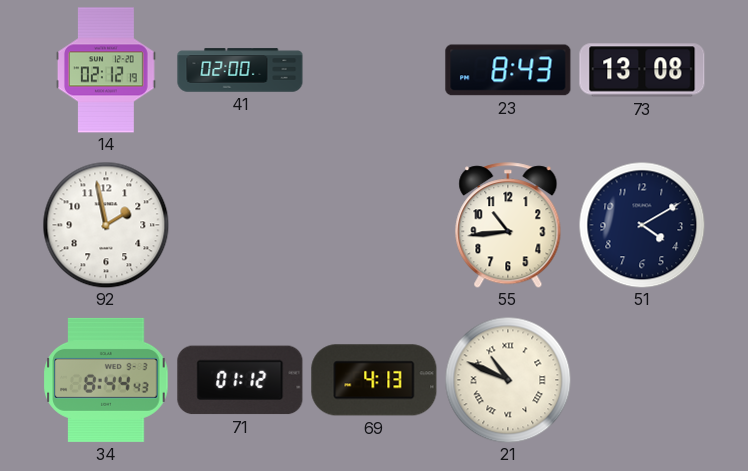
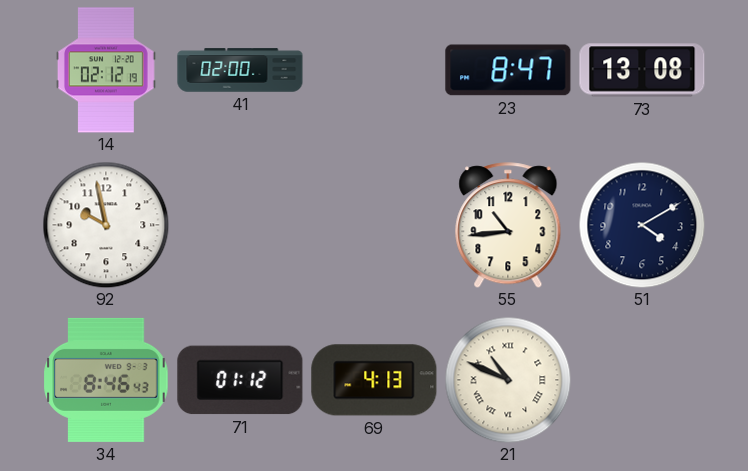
23: 8:43 -> 8:47
92: 1:58 -> 9:58
34: 8:44 -> 8:46
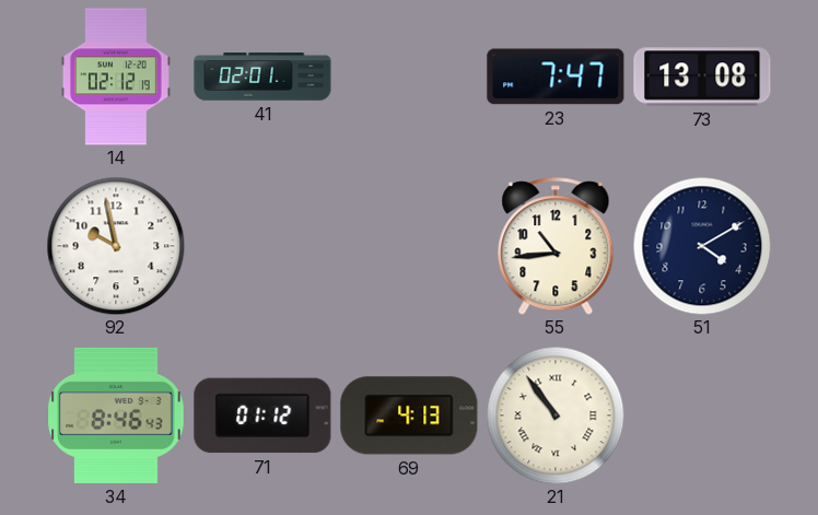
41: 02:00 -> 02:01
23: 8:47 -> 7:47
21: 10:49 -> 10:54
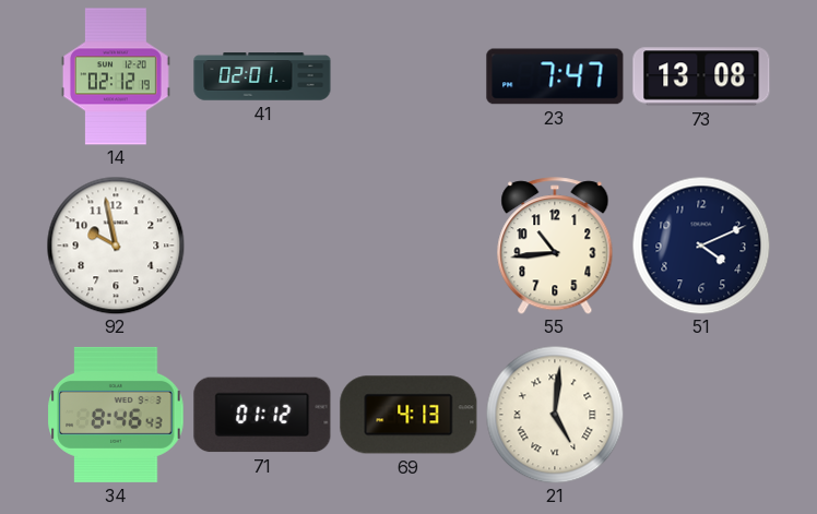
51: 4:10 -> 4:11
21: 10:54 -> 5:01
